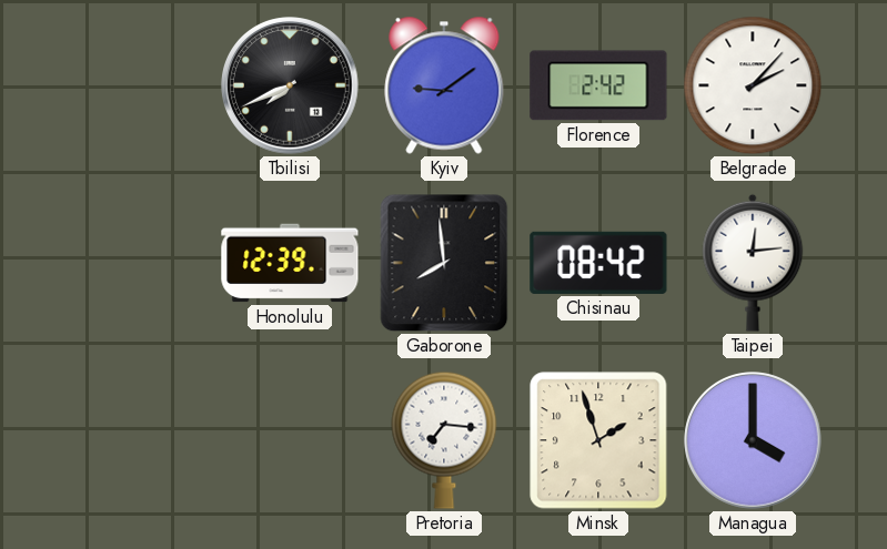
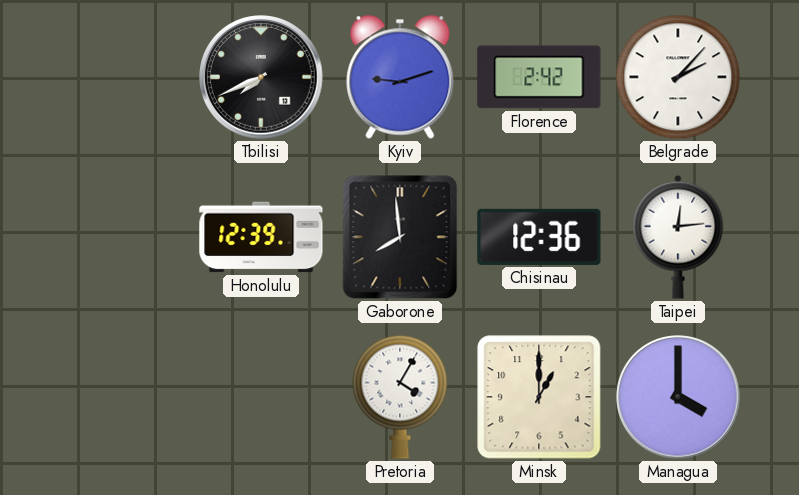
Kyiv: 9:09 -> 9:12
Chisinau: 08:42 -> 12:36
Pretoria: 7:16 -> 4:05
Minsk: 1:57 -> 1:00
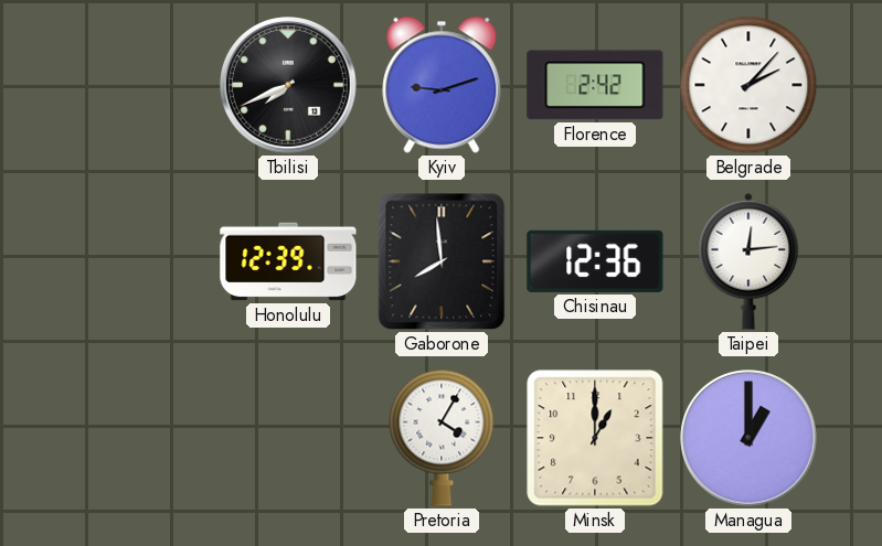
Managua: 4:00 -> 1:00
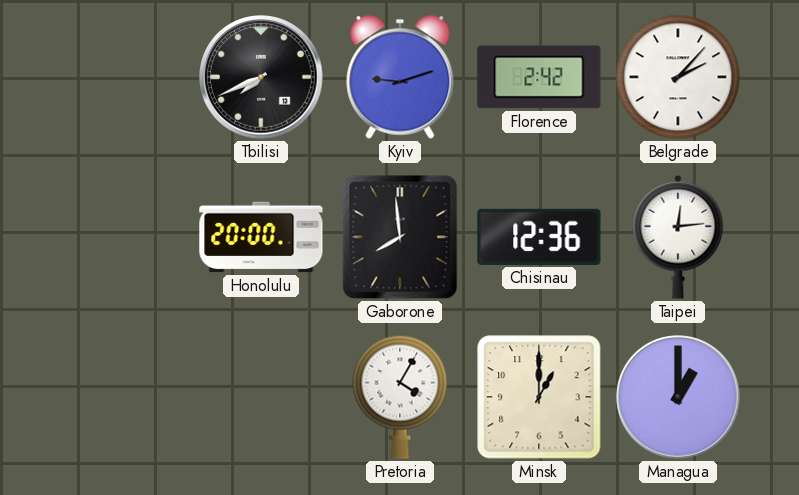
Honolulu: 12:39 -> 20:00
